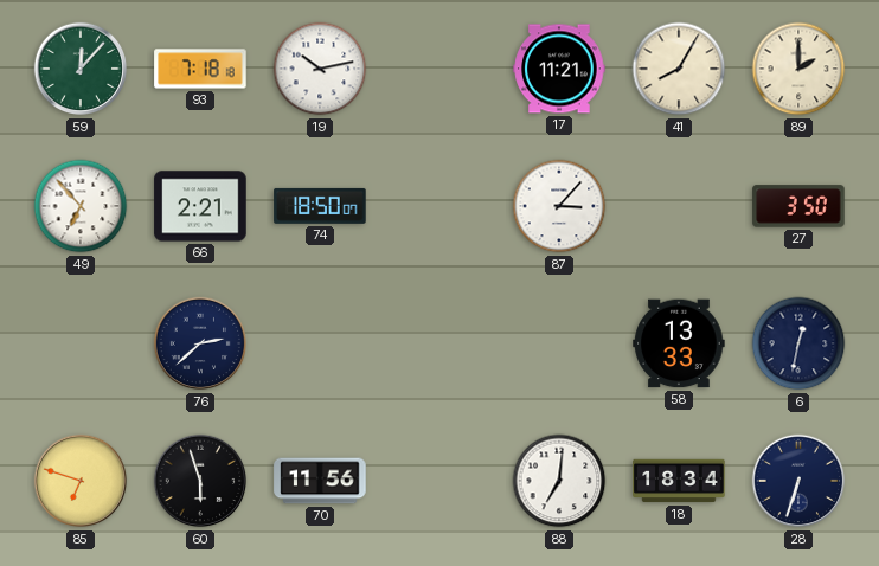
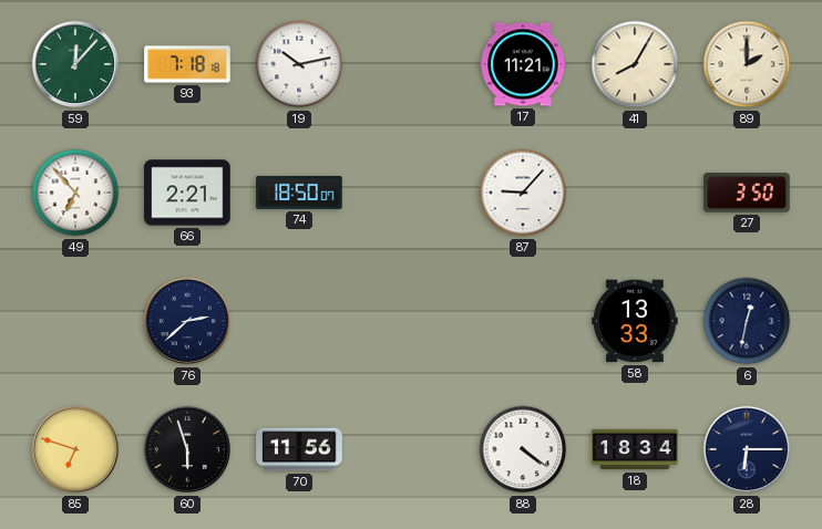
87: 3:07 -> 9:07
88: 7:01 -> 4:21
28: 6:33 -> 6:15
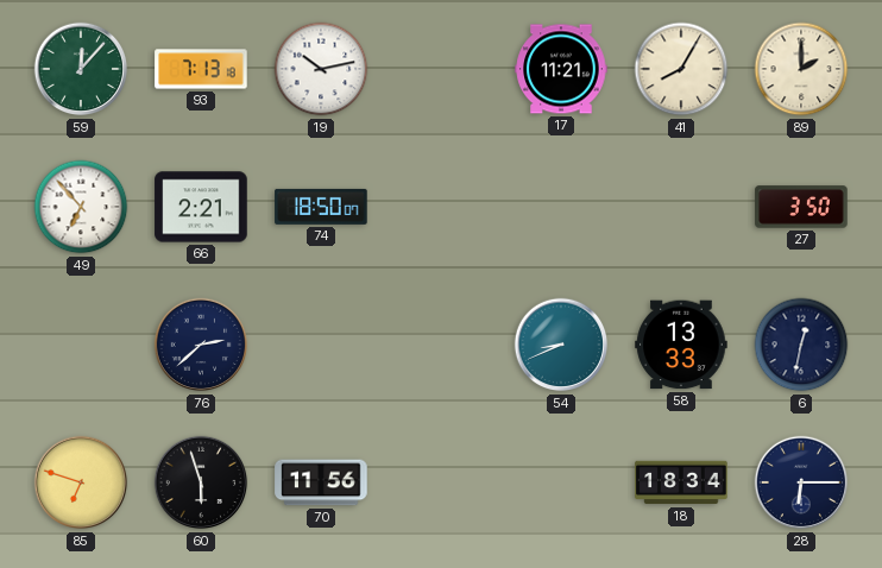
93: 7:18 -> 7:13
87: 9:07 -> none
54: none -> 8:41
88: 4:21 -> none
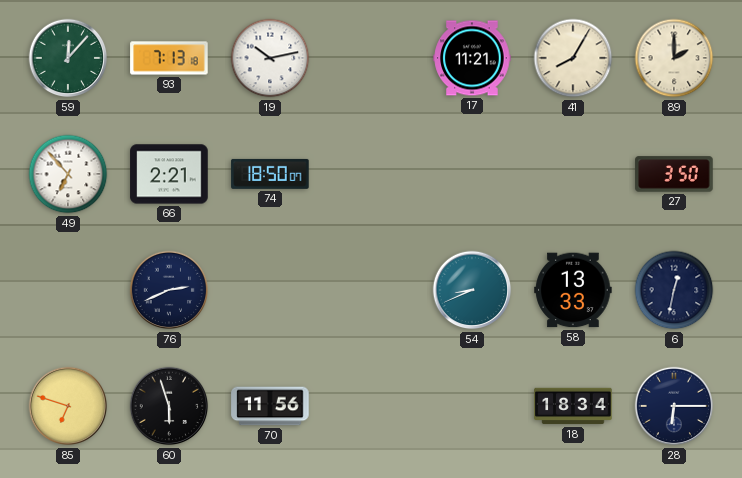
76: 2:38 -> 2:41
